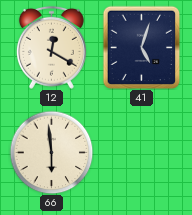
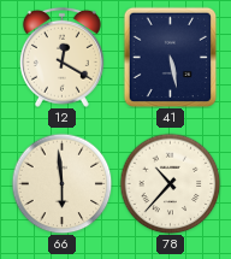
41: 5:03 -> 5:28
78: none -> 10:37
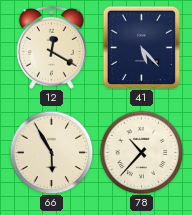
41: 5:28 -> 5:23
66: 5:59 -> 5:55
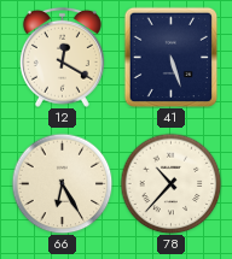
41: 5:23 -> 5:27
66: 5:55 -> 6:25
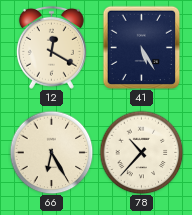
41: 5:27 -> 5:25
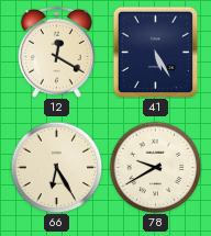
78: 10:37 -> 9:40
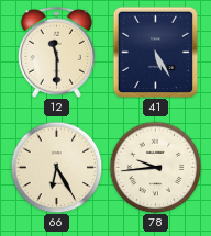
12: 12:20 -> 11:30
78: 9:40 -> 9:44
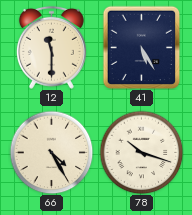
66: 6:25 -> 4:25
78: 9:44 -> 10:18
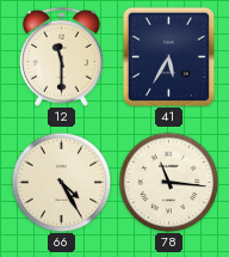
41: 5:25 -> 5:35
78: 10:18 -> 11:16
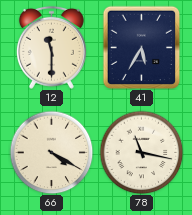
66: 4:25 -> 4:20
78: 11:16 -> 11:17
